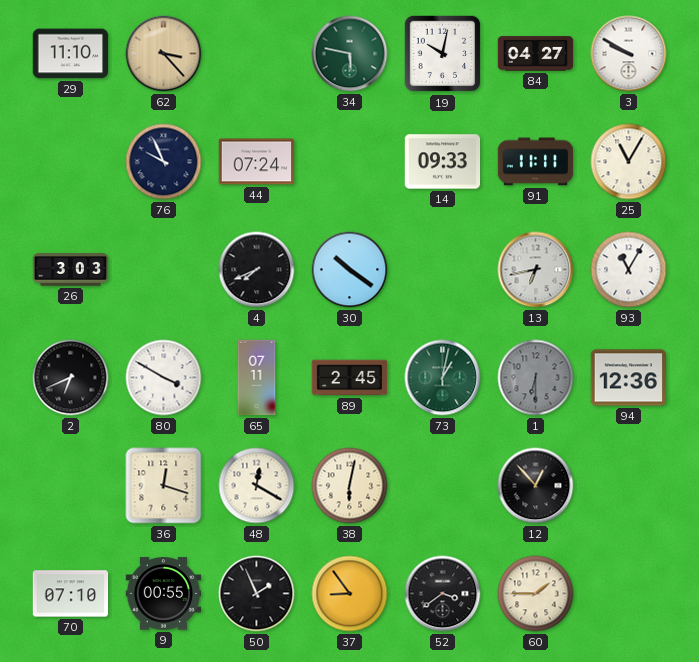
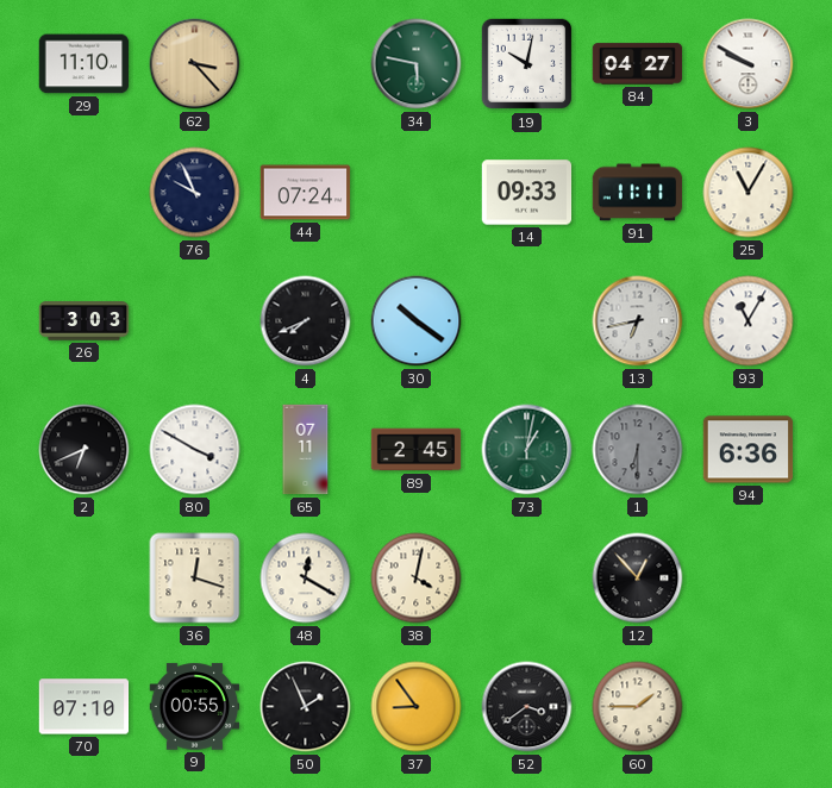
94: 12:36 -> 6:36
38: 6:02 -> 4:02
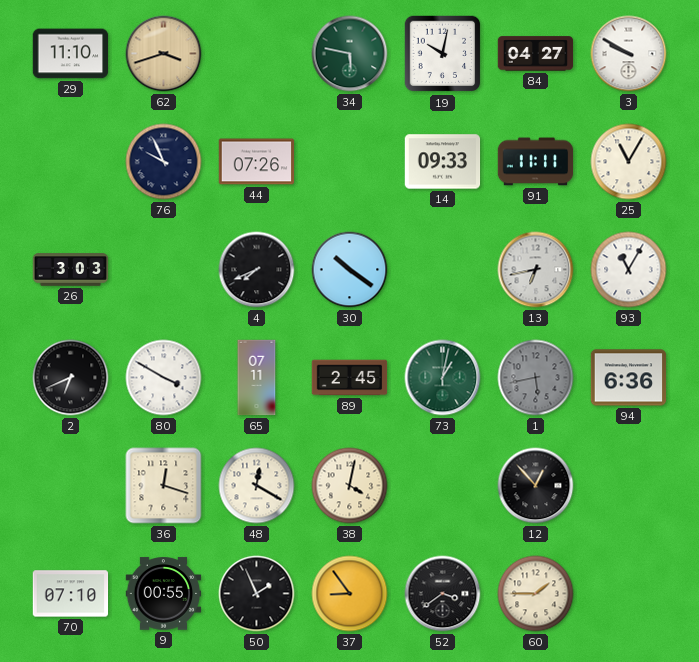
62: 3:23 -> 3:42
44: 07:24 -> 07:26
1: 6:30 -> 5:43
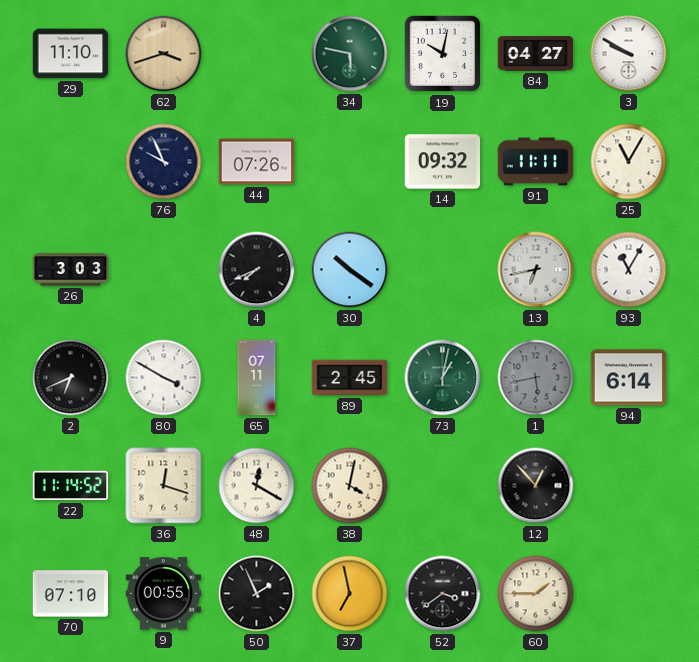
14: 09:33 -> 09:32
94: 6:36 -> 6:14
22: none -> 11:14
37: 8:54 -> 6:58
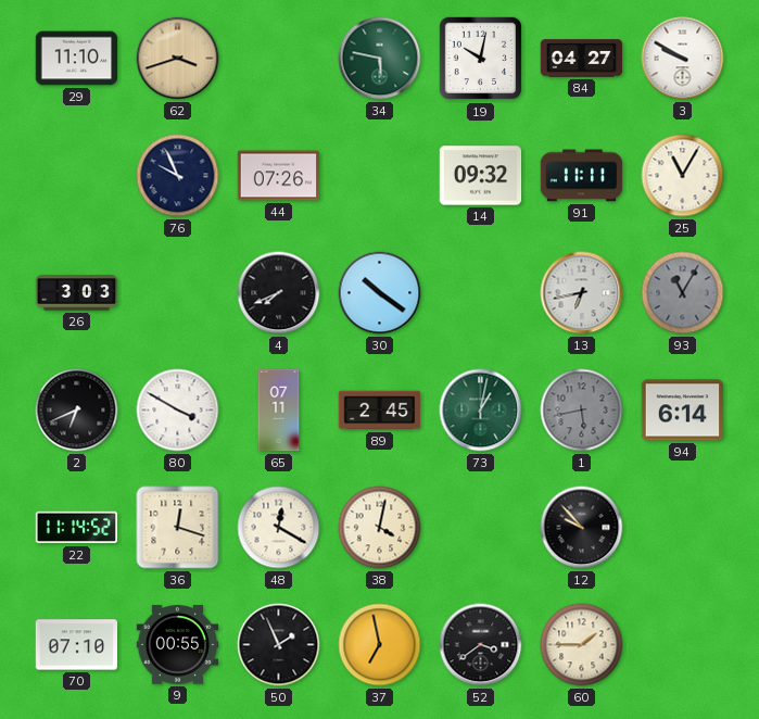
93 dial: white -> grey
12: 12:53 -> 9:53
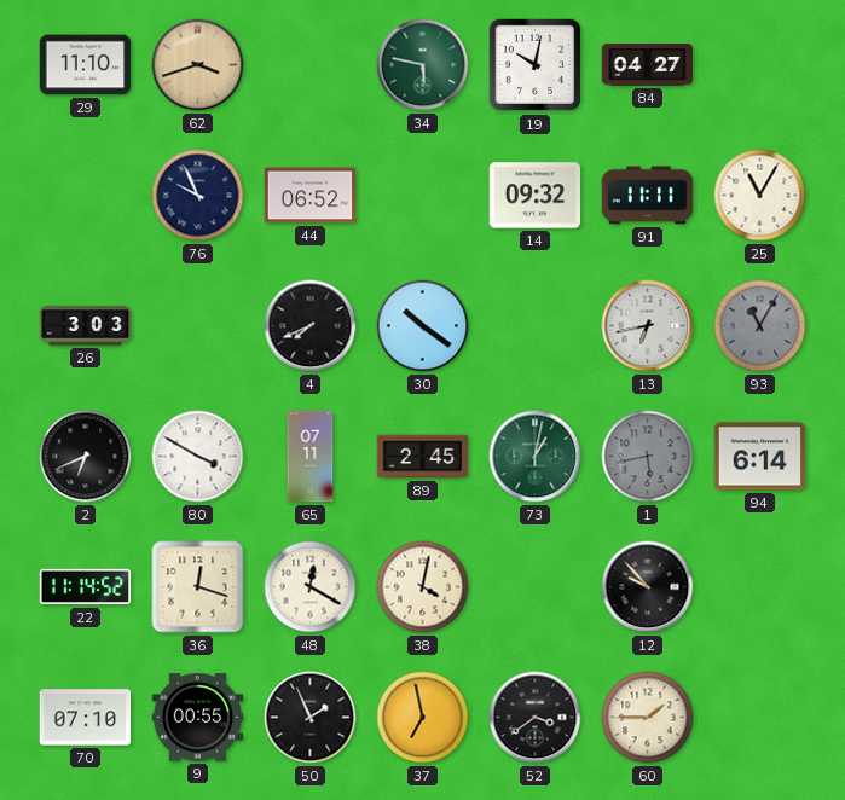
3: 9:50 -> none
44: 07:26 -> 06:52
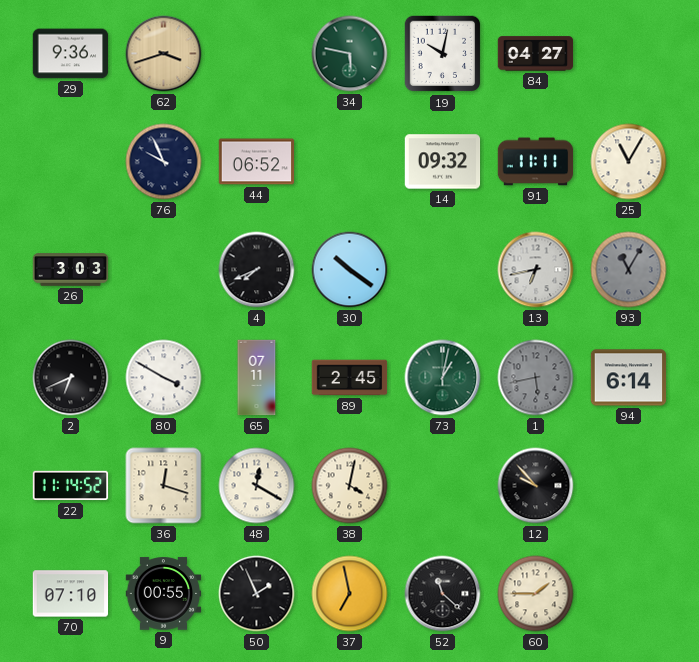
29: 11:10 -> 9:36
52: 3:39 -> 11:22
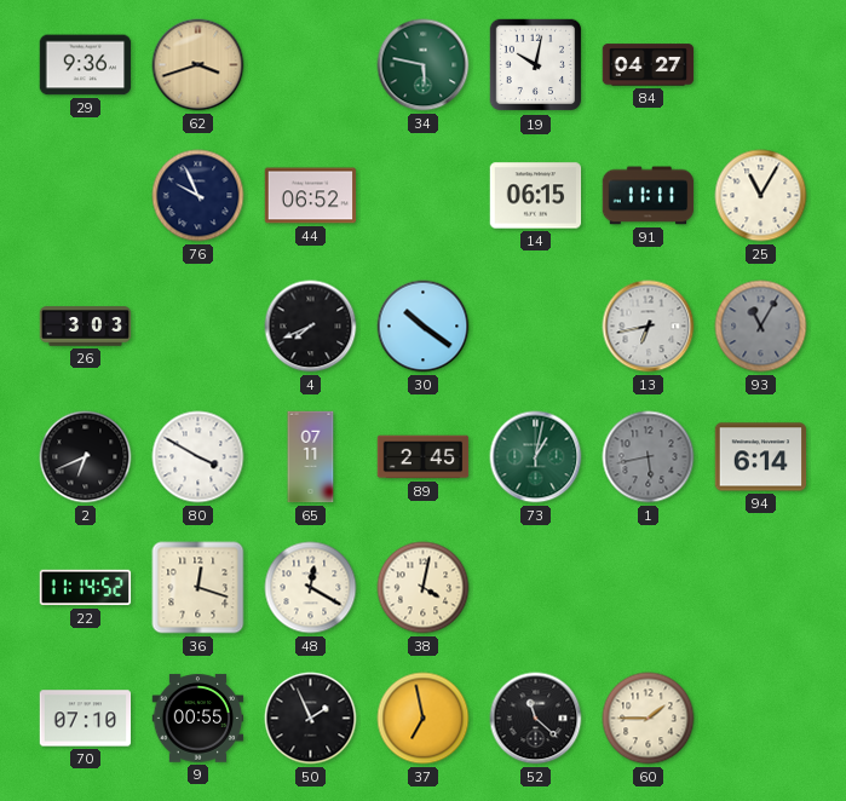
14: 09:32 -> 06:15
12: 9:53 -> none
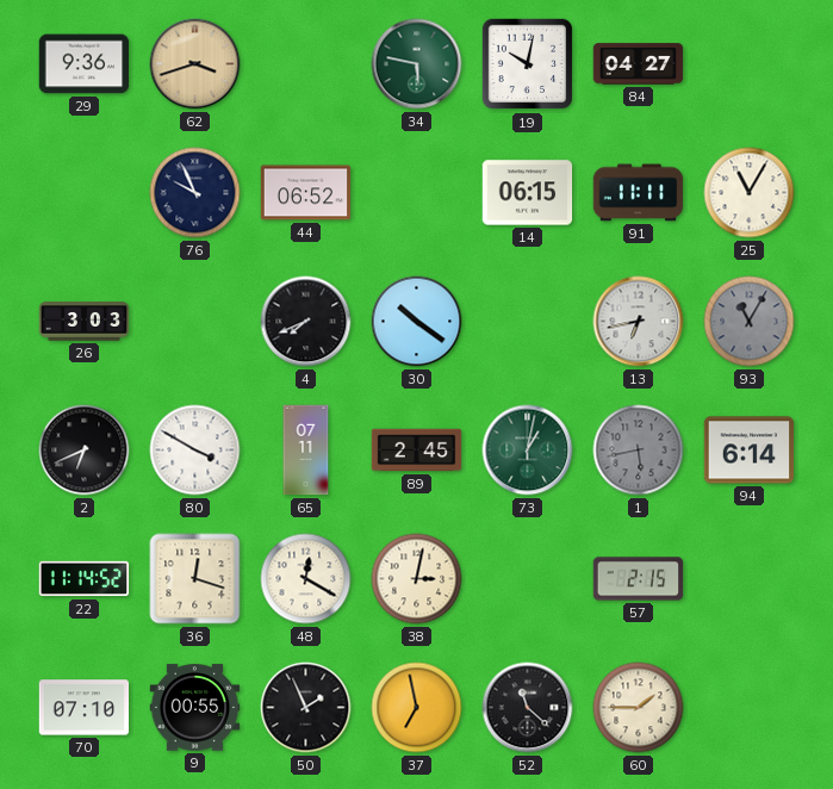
38: 4:02 -> 3:02
57: none -> 2:15
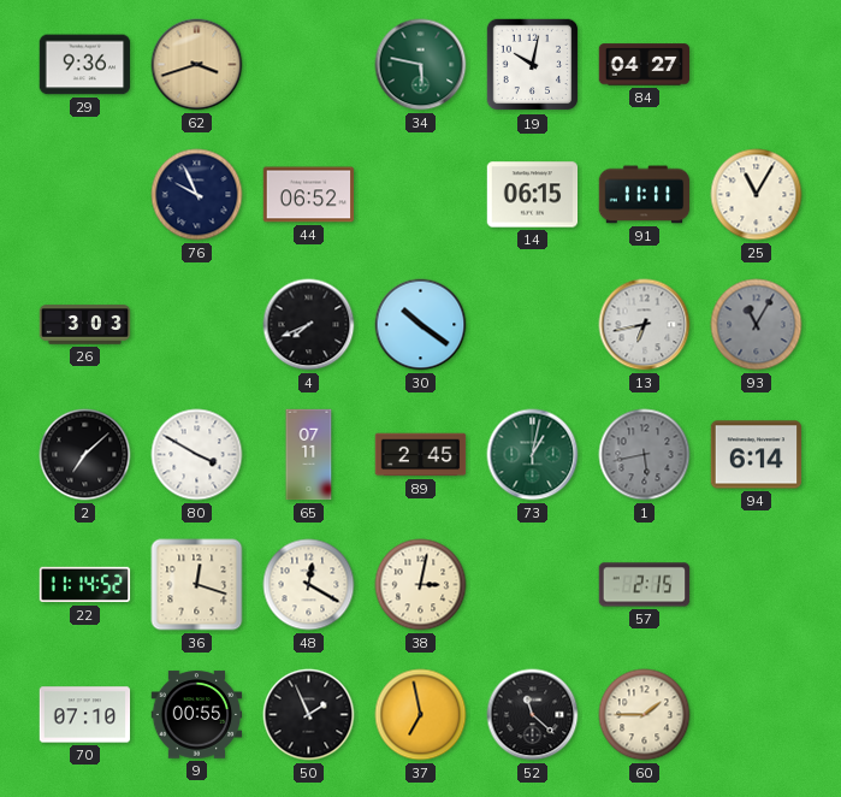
2: 6:41 -> 7:08
